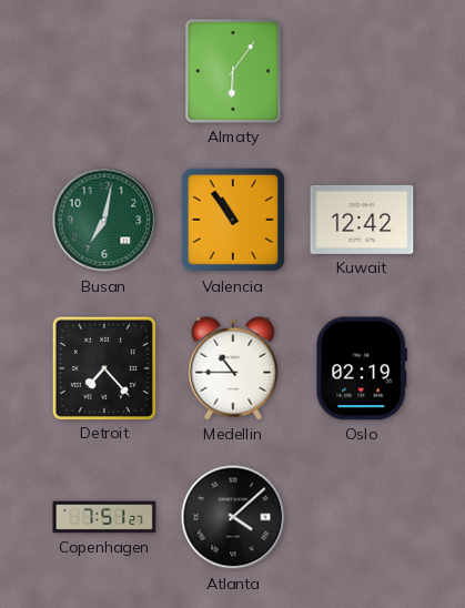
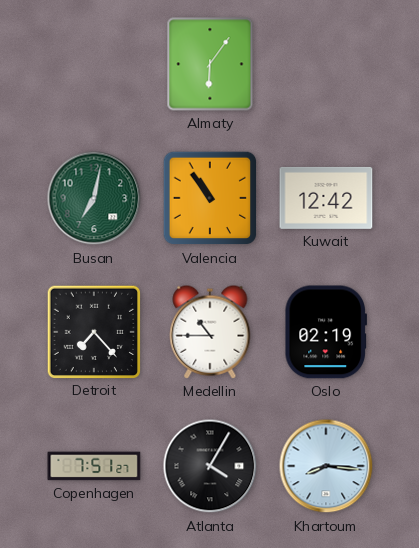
Atlanta: 4:08 -> 4:05
Khartoum: none -> 8:16
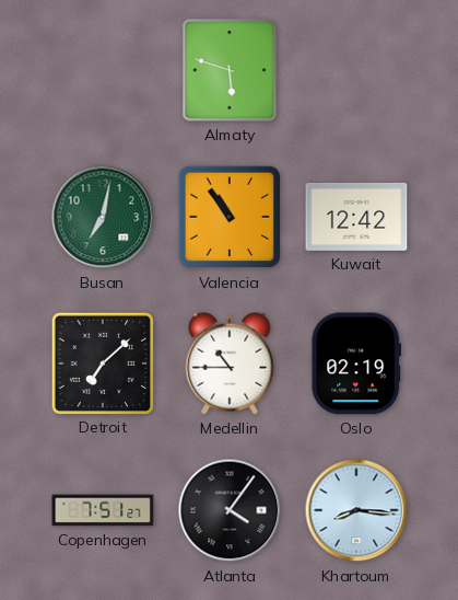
Almaty: 6:06 -> 5:48
Detroit: 7:23 -> 7:08
Atlanta: 4:05 -> 4:06
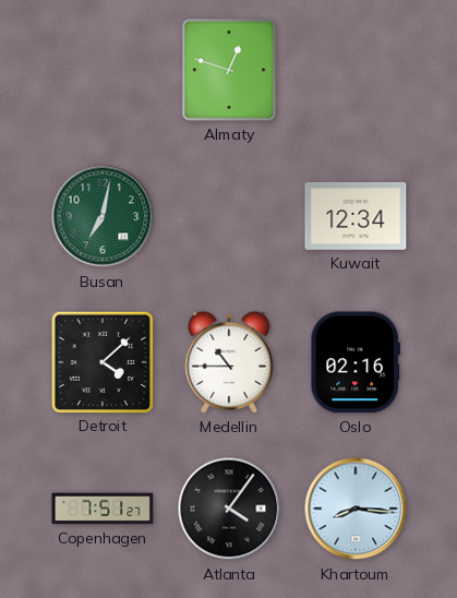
Almaty: 5:48 -> 12:48
Valencia: 10:54 -> none
Kuwait: 12:42 -> 12:34
Detroit: 7:08 -> 4:08
Oslo: 02:19 -> 02:16
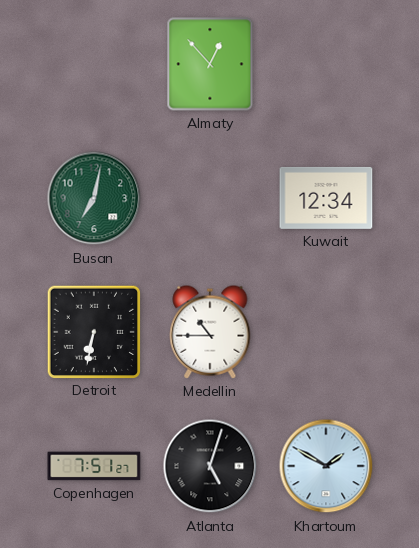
Almaty: 12:48 -> 12:53
Detroit: 4:08 -> 6:32
Oslo: 02:16 -> none
Atlanta: 4:06 -> 5:03
Khartoum: 8:16 -> 1:50
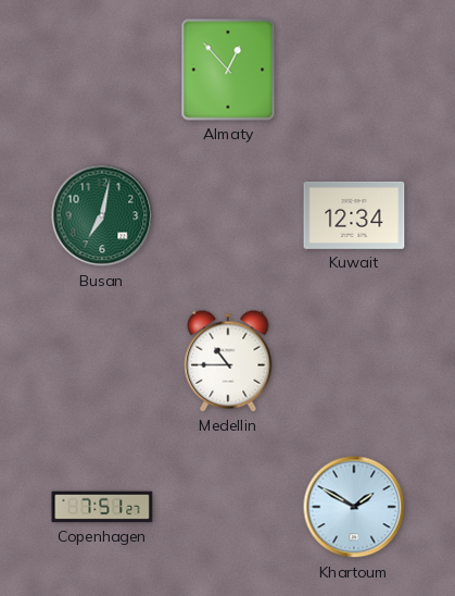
Detroit: 6:32 -> none
Atlanta: 5:03 -> none
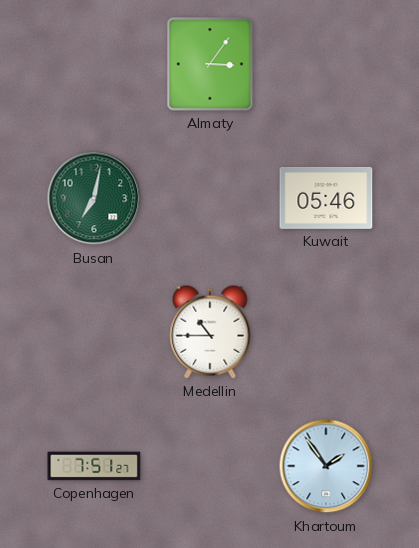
Almaty: 12:53 -> 3:06
Kuwait: 12:34 -> 05:46
Khartoum: 1:50 -> 1:54
